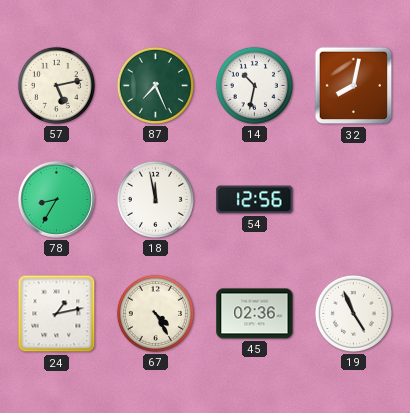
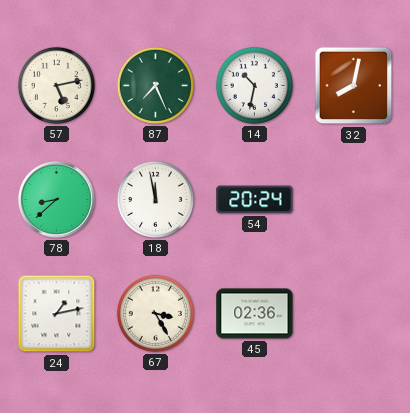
78: 8:35 -> 8:38
54: 12:56 -> 20:24
67: 4:25 -> 3:25
19: 4:56 -> none
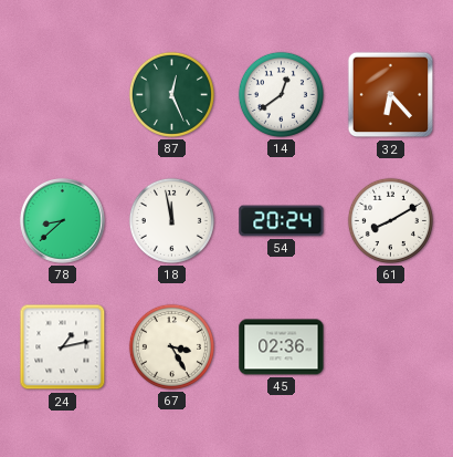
57: 5:13 -> none
87: 7:26 -> 12:26
14: 10:32 -> 12:39
32: 8:02 -> 6:23
61: none -> 8:10
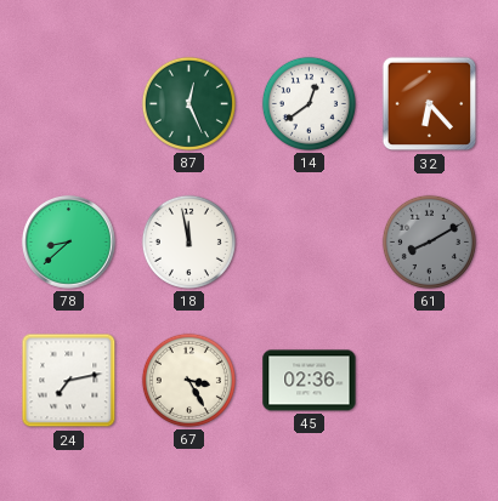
54: 20:24 -> none
61 dial: white -> grey
24: 1:13 -> 7:13
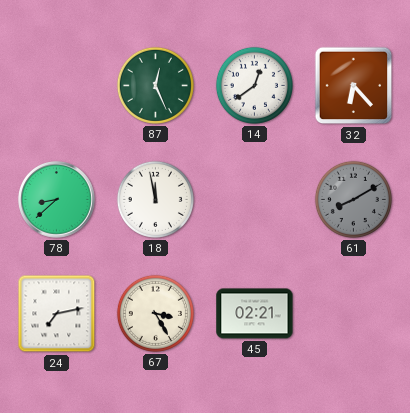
45: 02:36 -> 02:21
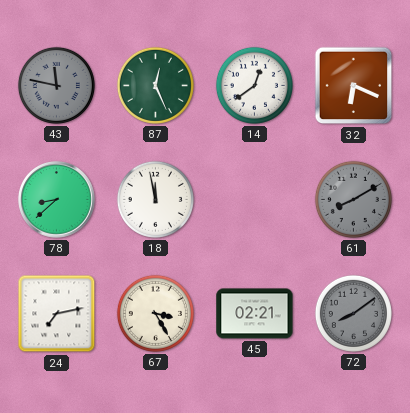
43: none -> 11:47
32: 6:23 -> 6:19
72: none -> 8:09
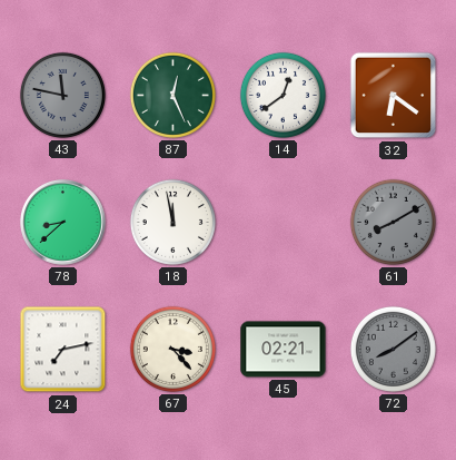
32: 6:19 -> 6:21
67: 3:25 -> 3:23
